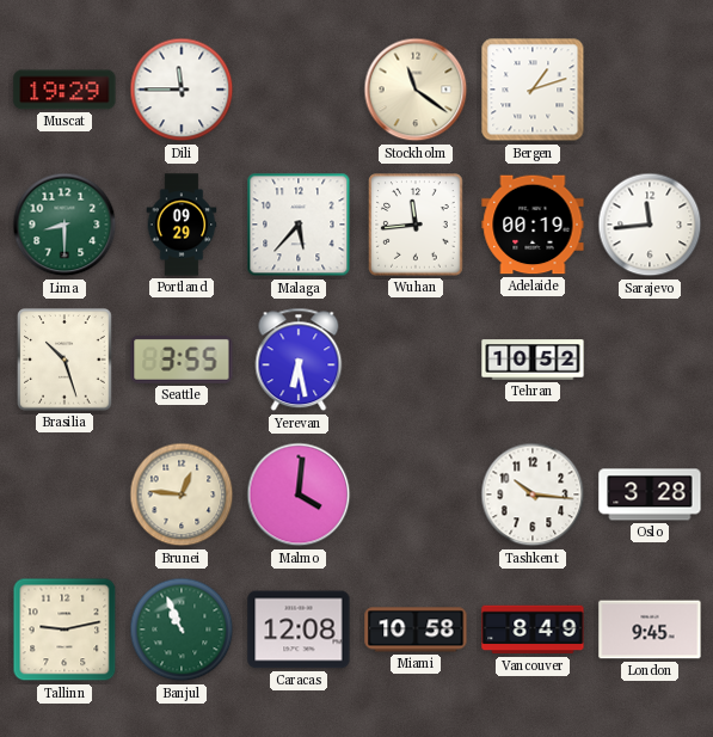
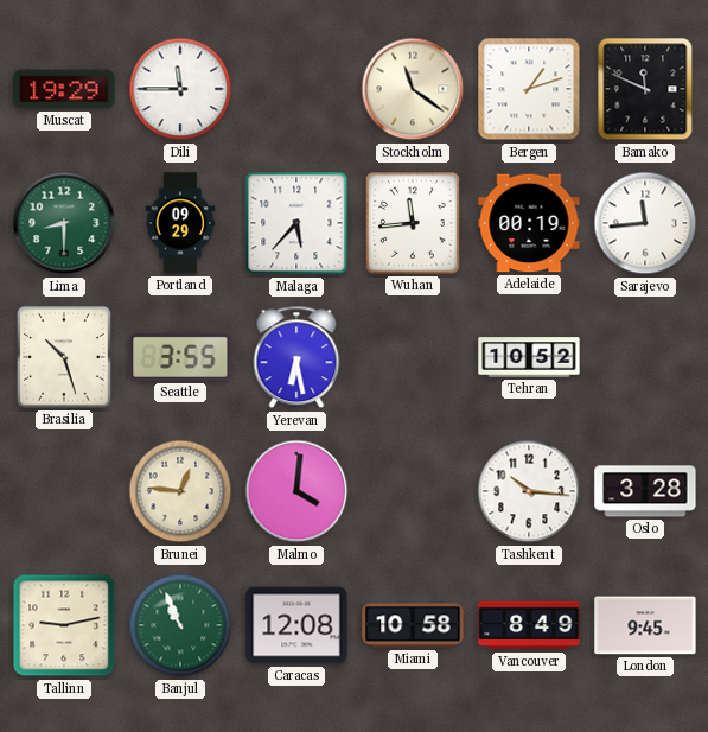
Bamako: none -> 11:49
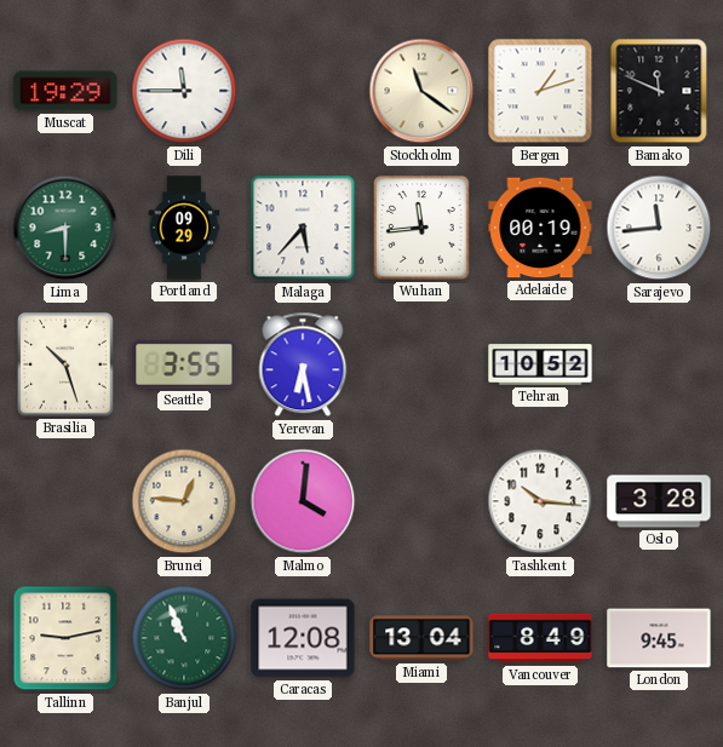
Miami: 10:58 -> 13:04
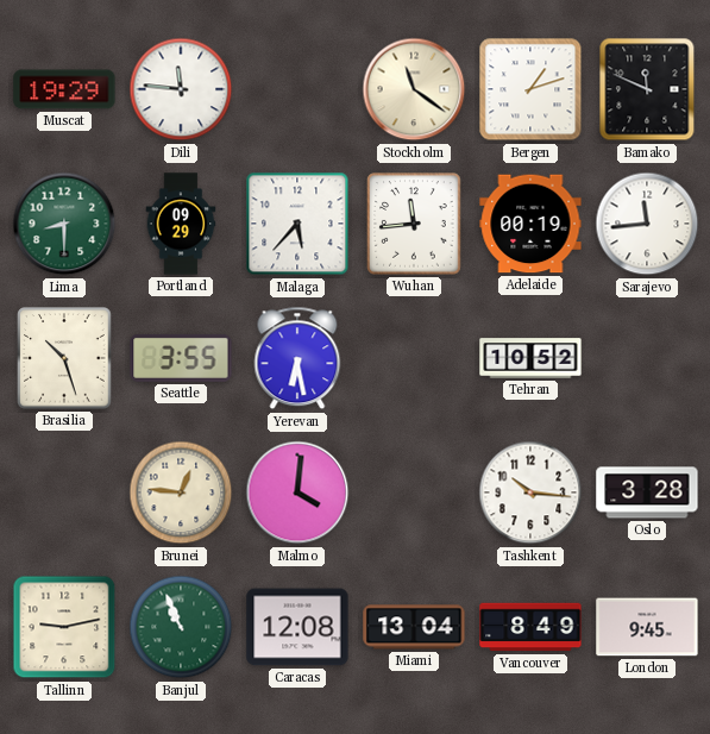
Dili: 11:45 -> 11:46
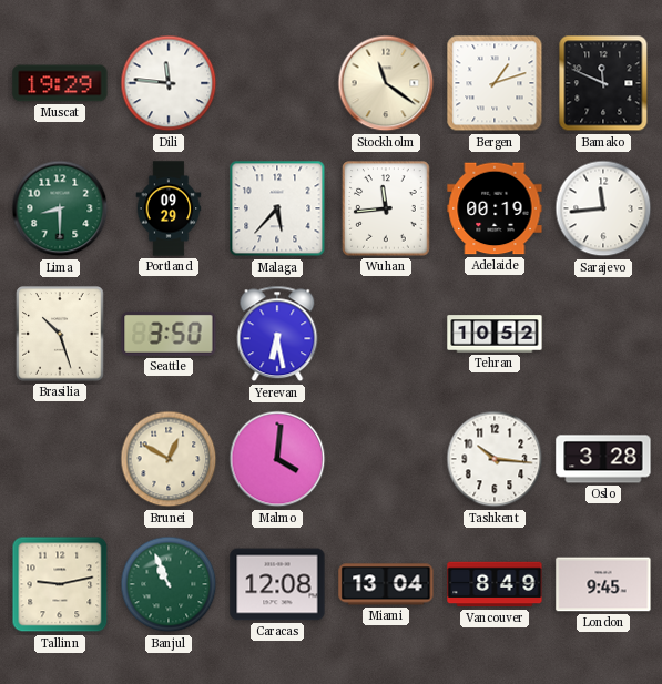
Seattle: 3:55 -> 3:50
Brunei: 12:46 -> 12:50
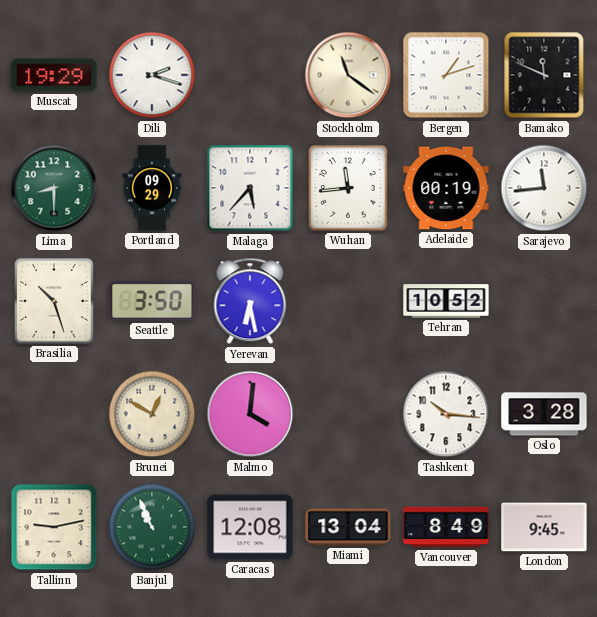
Dili: 11:46 -> 2:18
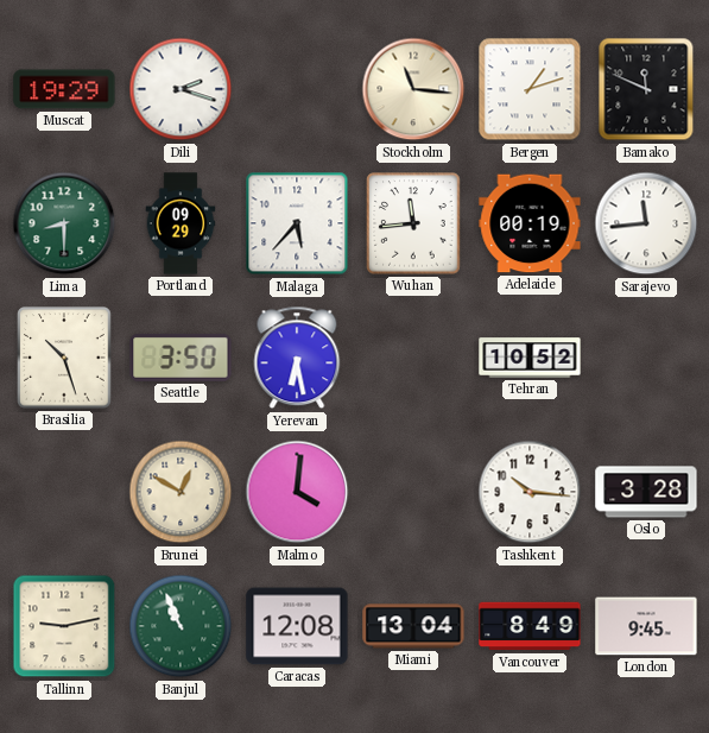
Stockholm: 11:21 -> 11:16
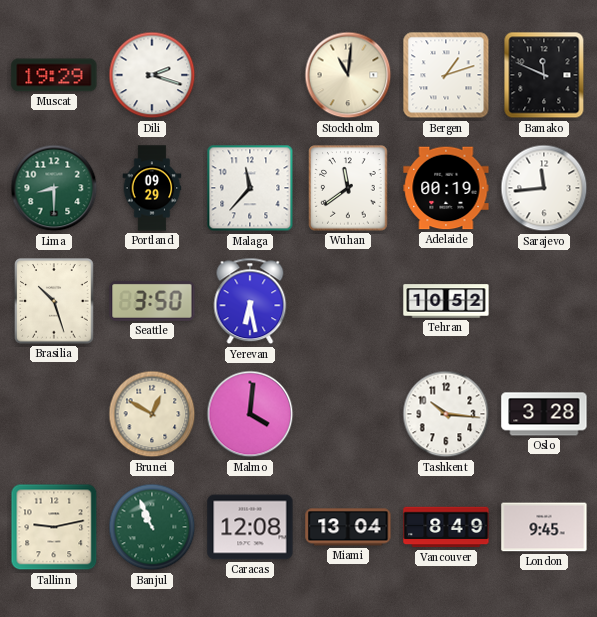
Stockholm: 11:16 -> 11:01
Malaga: 5:37 -> 11:37
Wuhan: 11:44 -> 11:39
